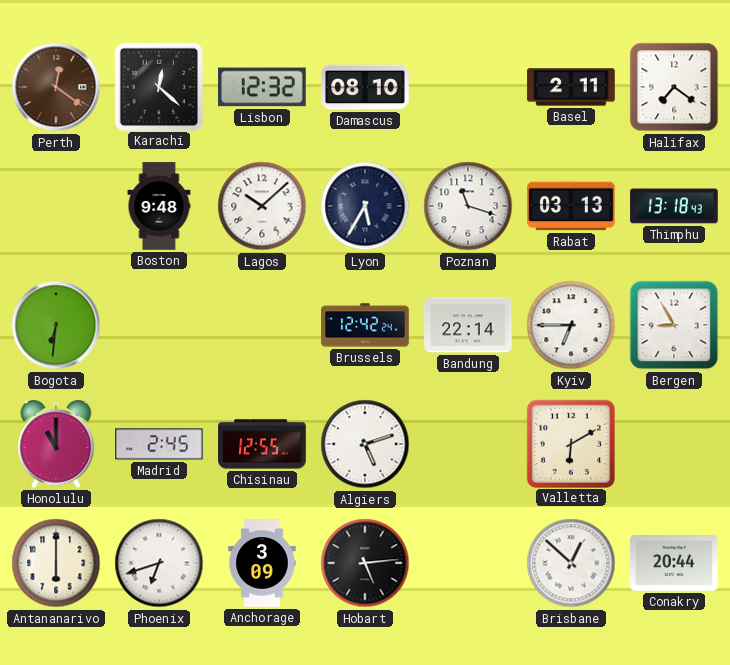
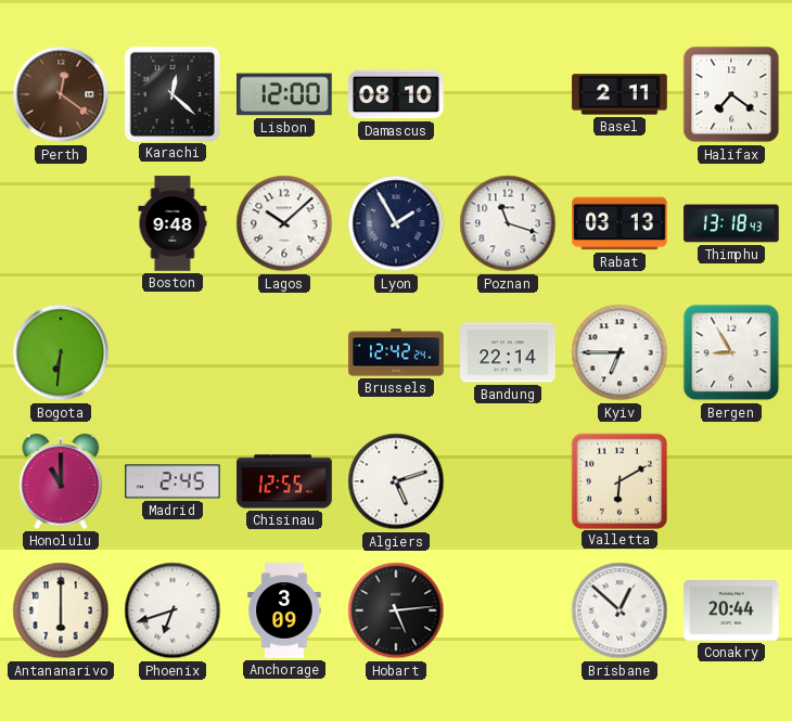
Lisbon: 12:32 -> 12:00
Lyon: 5:35 -> 1:55
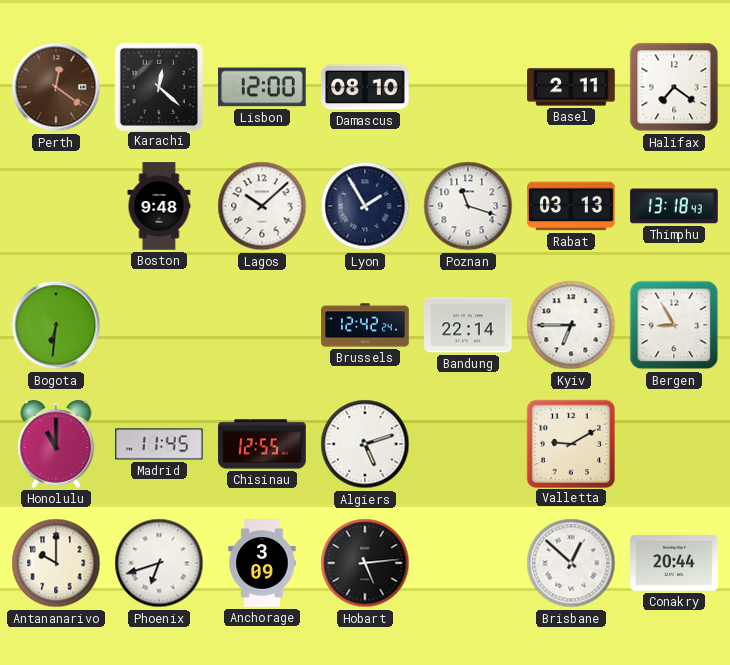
Madrid: 2:45 -> 11:45
Valletta: 6:10 -> 9:10
Antananarivo: 6:00 -> 10:00
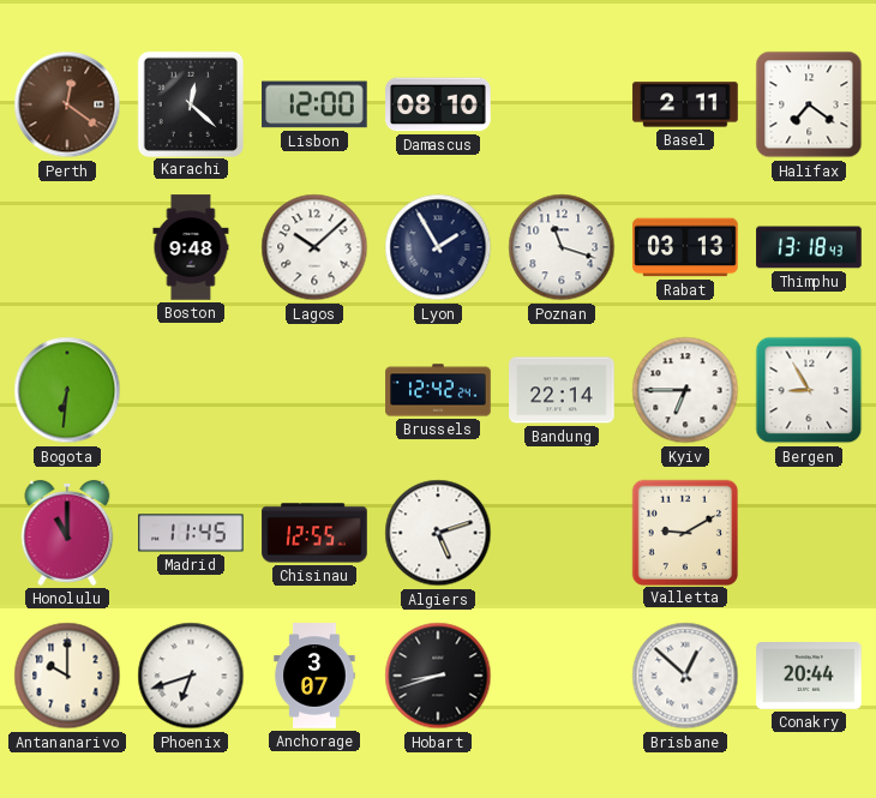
Anchorage: 3:09 -> 3:07
Hobart: 5:14 -> 8:42
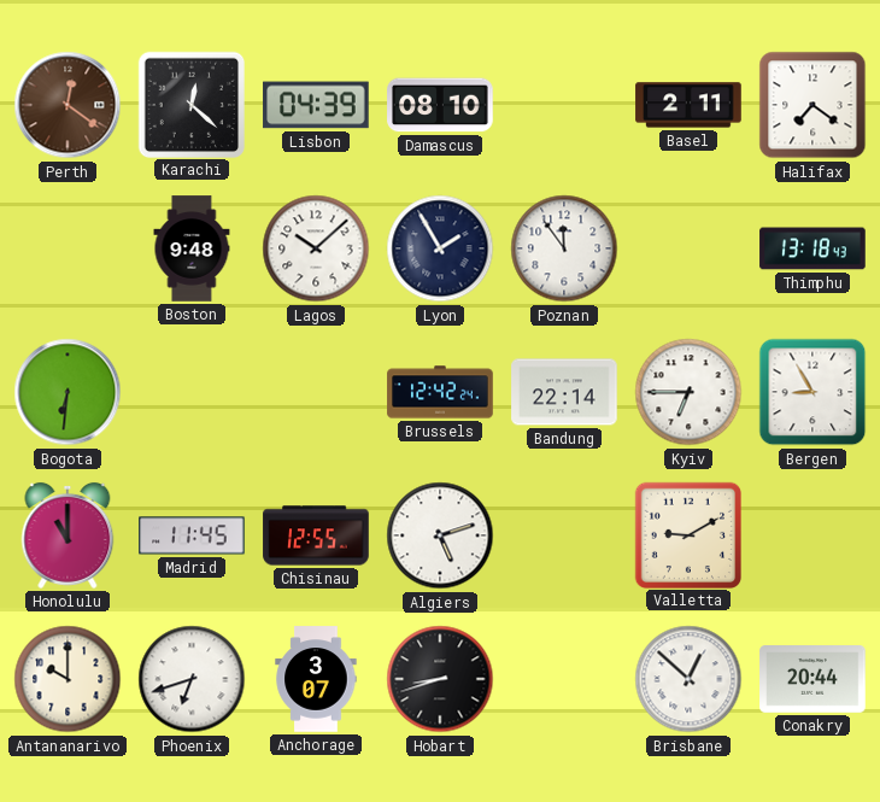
Lisbon: 12:00 -> 04:39
Poznan: 11:18 -> 11:54
Rabat: 03:13 -> none
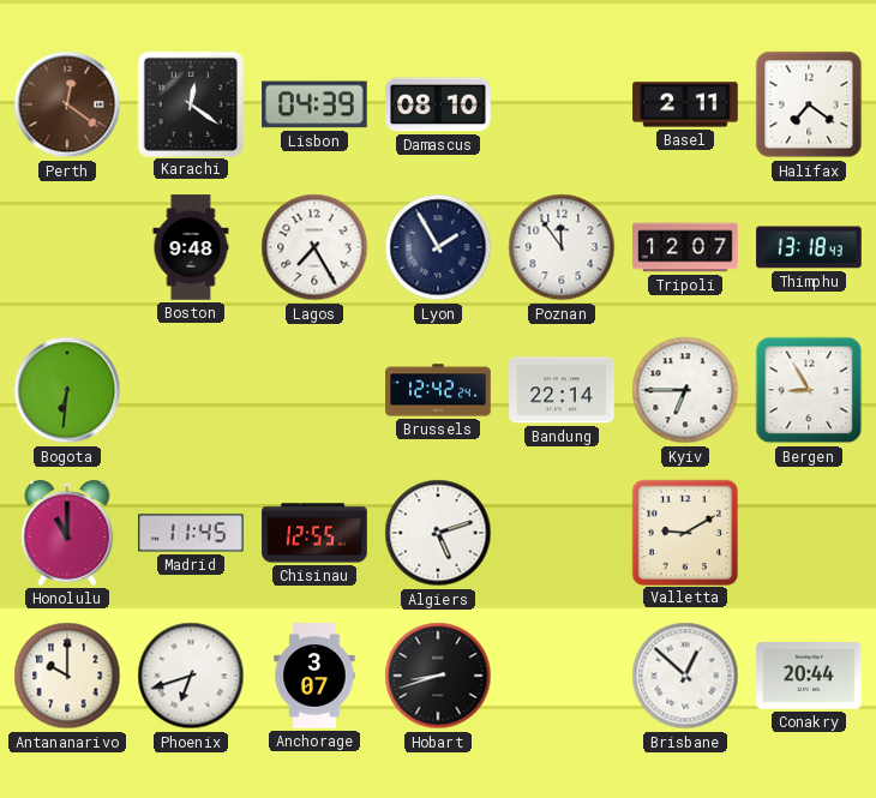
Karachi: 12:22 -> 12:21
Lagos: 10:08 -> 7:25
Tripoli: none -> 12:07
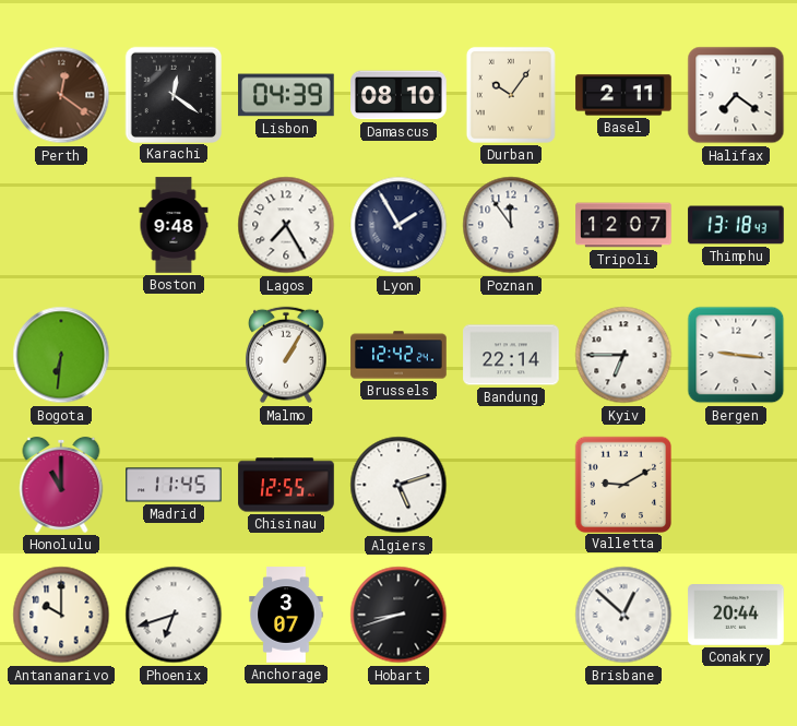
Durban: none -> 10:06
Malmo: none -> 1:05
Bergen: 8:55 -> 9:16
